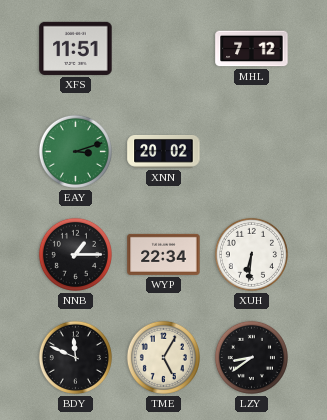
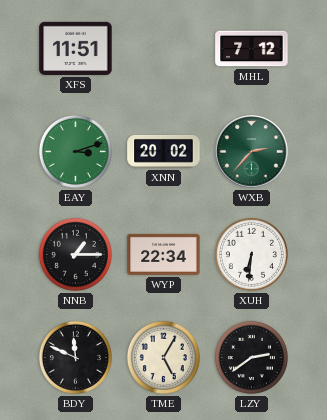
WXB: none -> 2:37
LZY: 8:39 -> 2:39
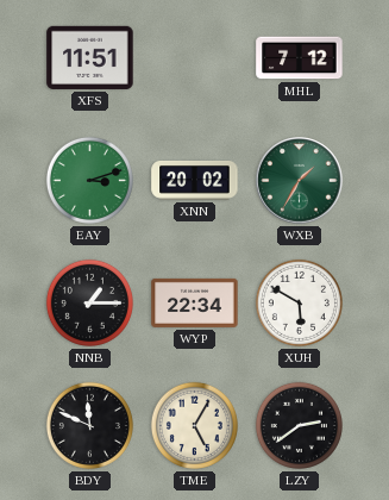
WXB: 2:37 -> 1:35
XUH: 6:31 -> 5:50
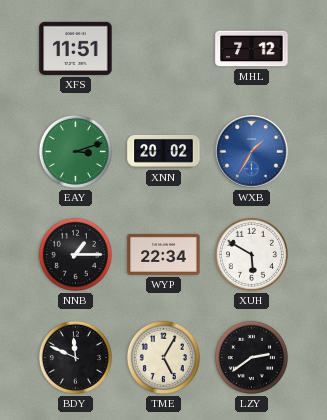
WXB dial: green -> blue
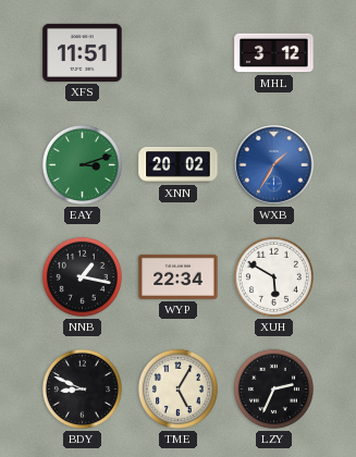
MHL: 7:12 -> 3:12
NNB: 1:15 -> 1:17
BDY: 11:49 -> 8:49
LZY: 2:39 -> 2:34
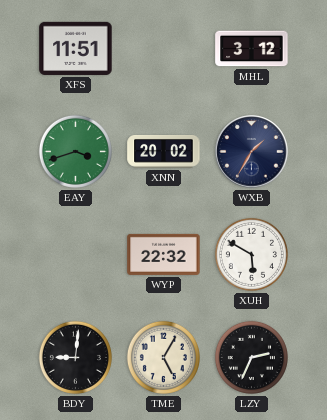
EAY: 3:12 -> 3:42
WXB dial: blue -> navy
NNB: 1:17 -> none
WYP: 22:34 -> 22:32
BDY: 8:49 -> 9:01
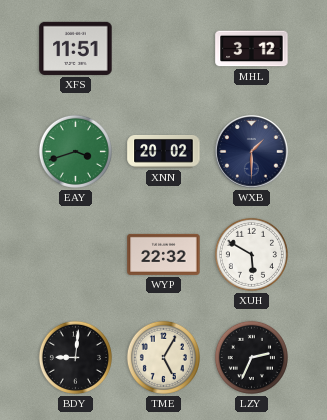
WXB: 1:35 -> 1:30
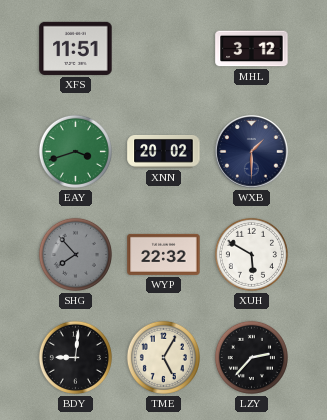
SHG: none -> 7:53
LZY: 2:34 -> 2:37
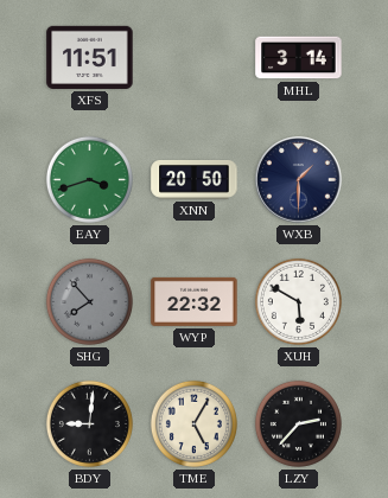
MHL: 3:12 -> 3:14
XNN: 20:02 -> 20:50
